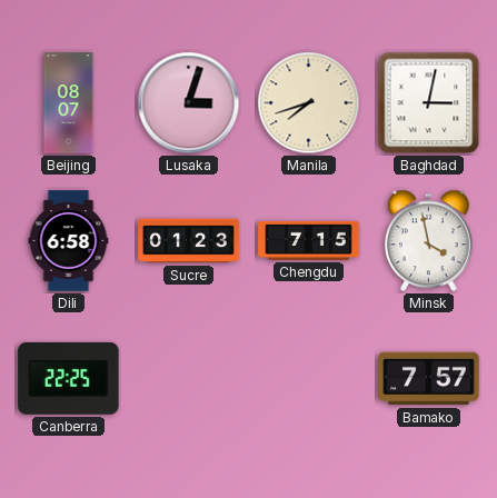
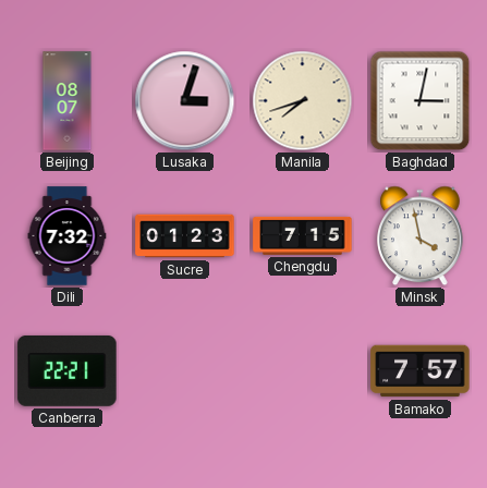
Dili: 6:58 -> 7:32
Canberra: 22:25 -> 22:21
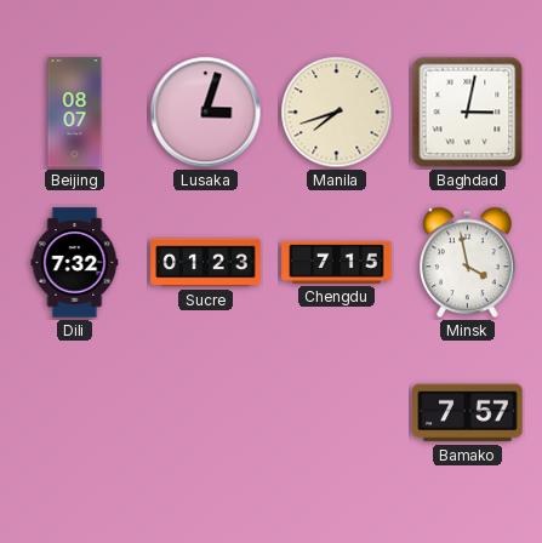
Canberra: 22:21 -> none
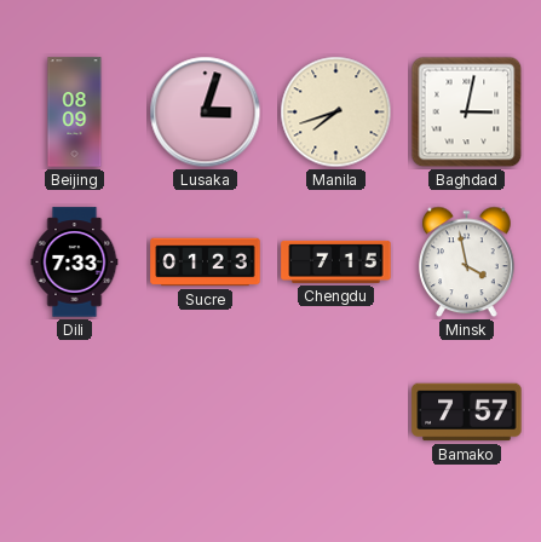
Beijing: 08:07 -> 08:09
Dili: 7:32 -> 7:33
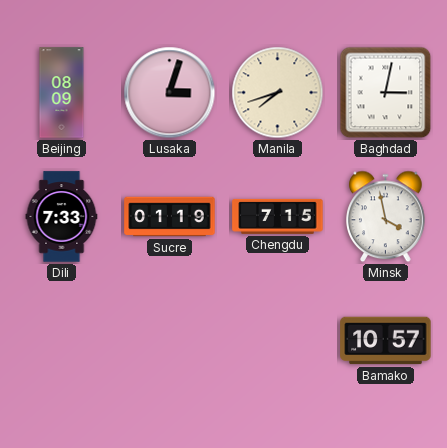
Sucre: 01:23 -> 01:19
Bamako: 7:57 -> 10:57
